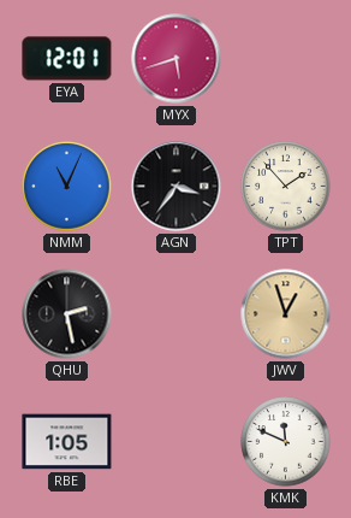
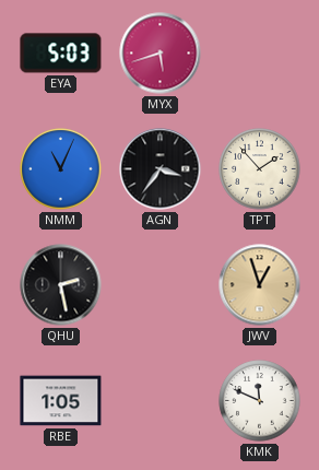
EYA: 12:01 -> 5:03
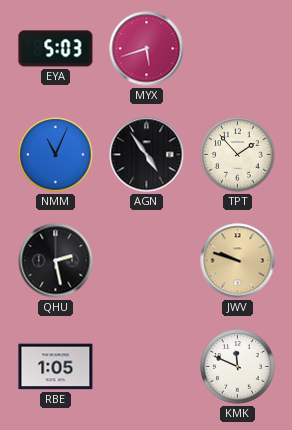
AGN: 3:36 -> 4:54
JWV: 12:57 -> 9:48
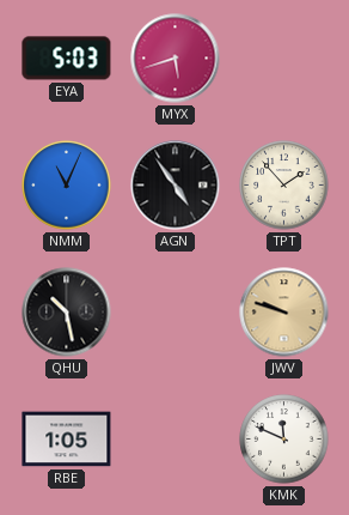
QHU: 2:28 -> 10:28
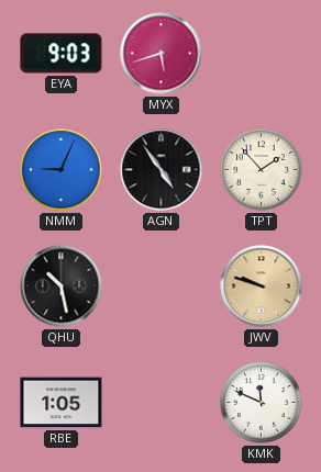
EYA: 5:03 -> 9:03
NMM: 11:04 -> 9:04
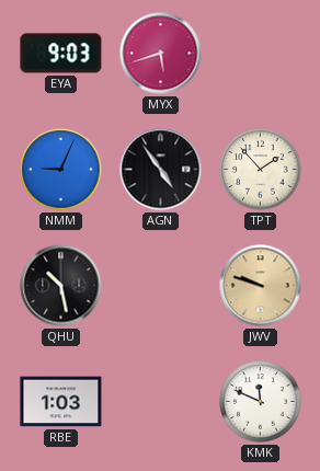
RBE: 1:05 -> 1:03
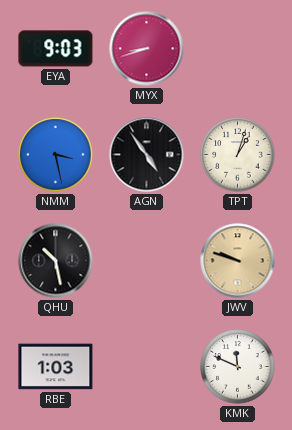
MYX: 5:42 -> 8:42
NMM: 9:04 -> 3:28
TPT: 1:53 -> 1:03
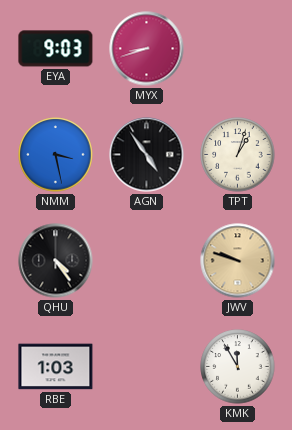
QHU: 10:28 -> 4:24
KMK: 11:49 -> 11:55
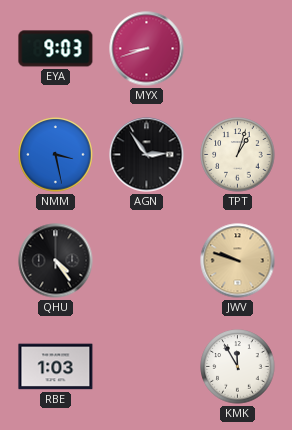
AGN: 4:54 -> 2:54
